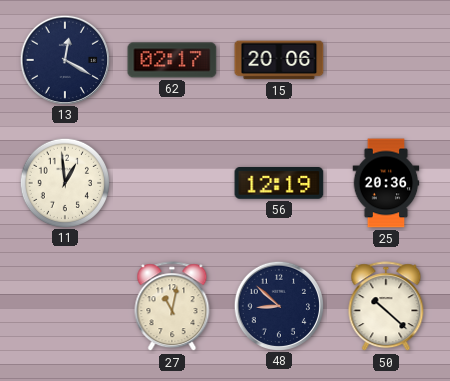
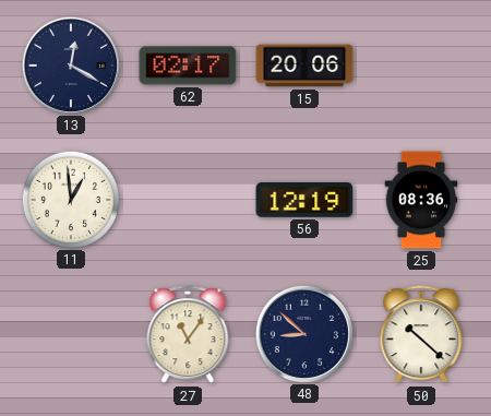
25: 20:36 -> 08:36
27: 11:02 -> 11:06
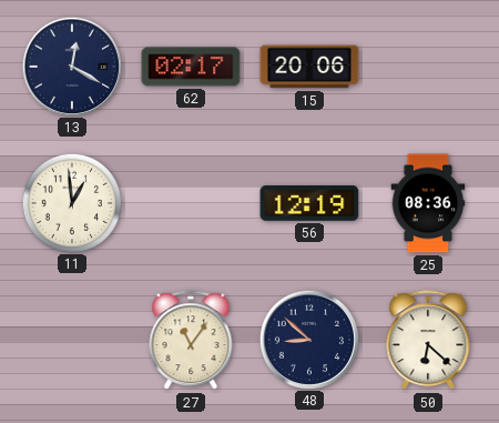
50: 10:22 -> 6:22
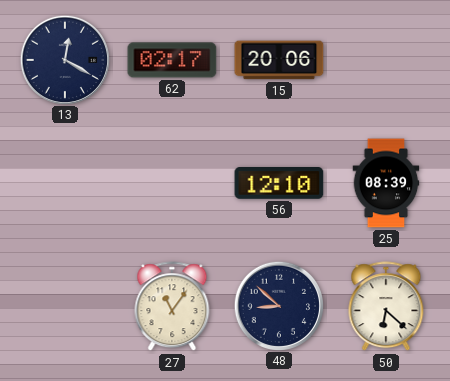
11: 12:59 -> none
56: 12:19 -> 12:10
25: 08:36 -> 08:39
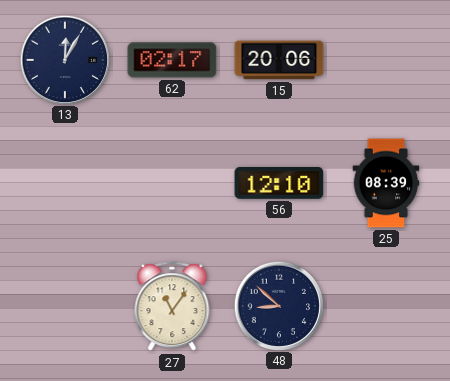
13: 12:20 -> 12:05
50: 6:22 -> none
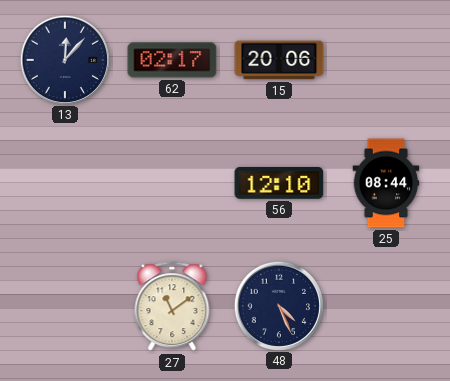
13: 12:05 -> 12:07
25: 08:39 -> 08:44
27: 11:06 -> 11:09
48: 8:52 -> 4:26
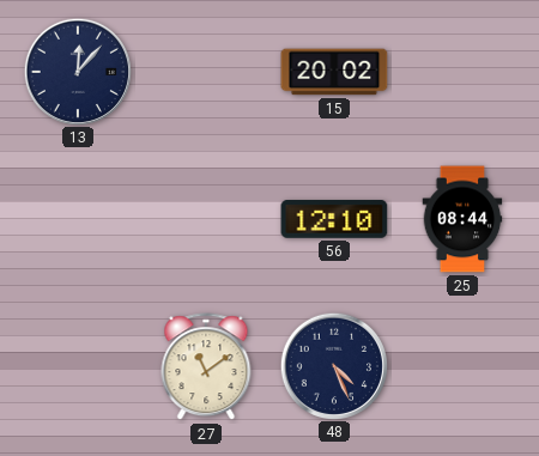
62: 02:17 -> none
15: 20:06 -> 20:02
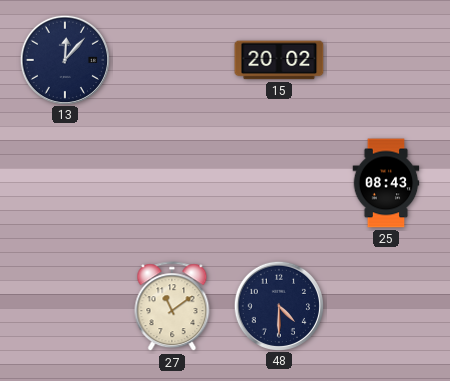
56: 12:10 -> none
25: 08:44 -> 08:43
48: 4:26 -> 4:30
